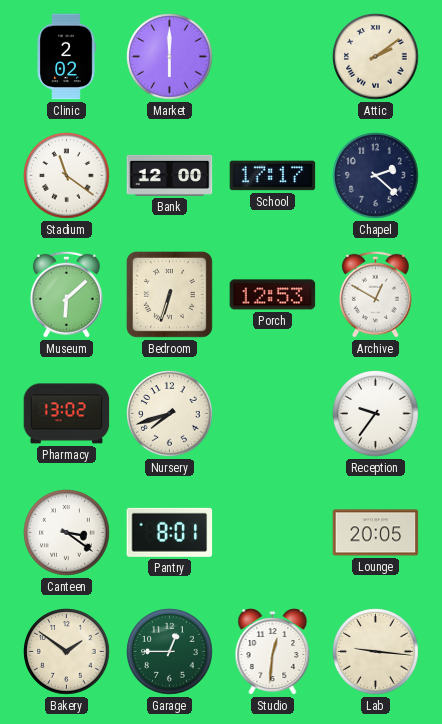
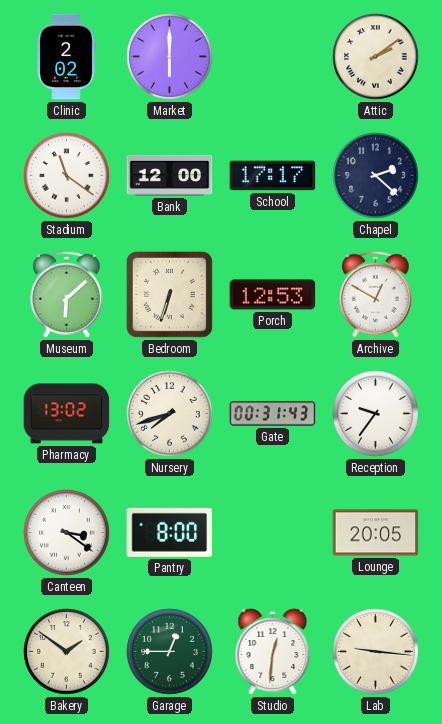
Gate: none -> 00:31
Pantry: 8:01 -> 8:00
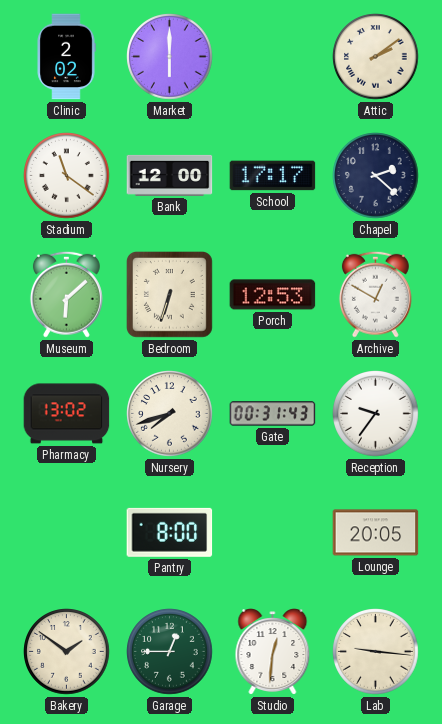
Canteen: 3:21 -> none
